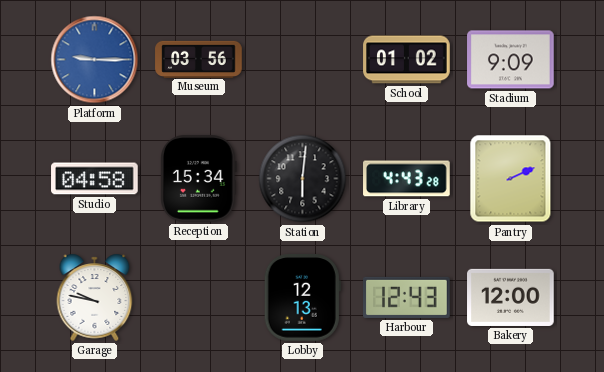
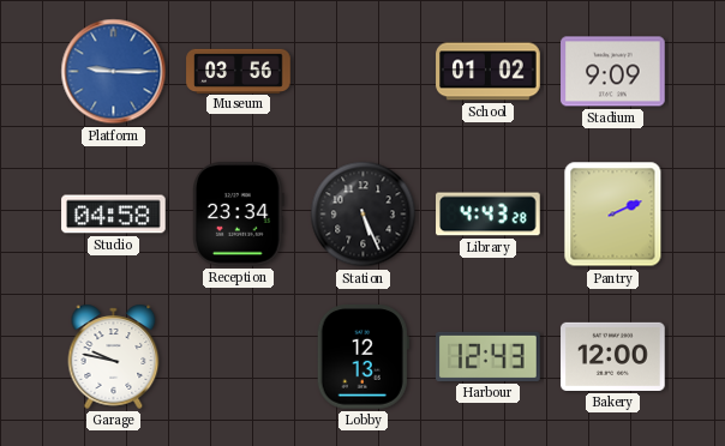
Reception: 15:34 -> 23:34
Station: 6:01 -> 5:26
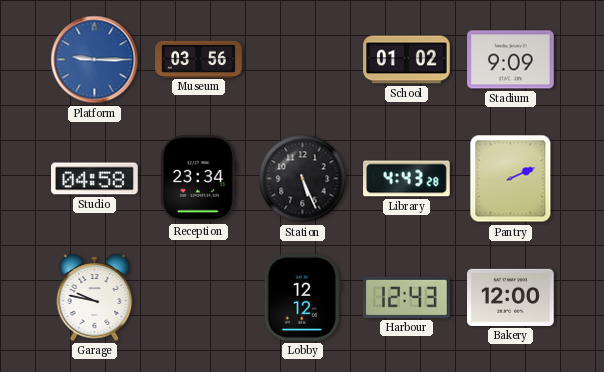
Lobby: 12:13 -> 12:12
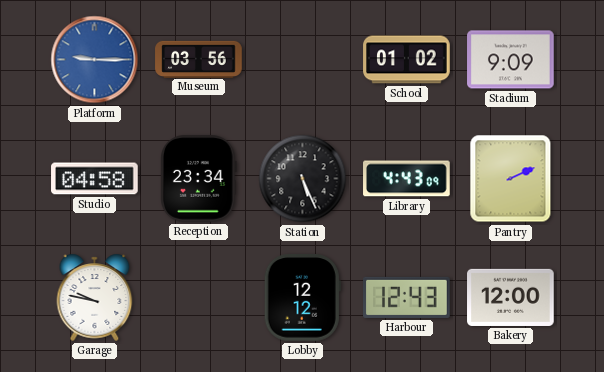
Library: 4:43:28 -> 4:43:09
